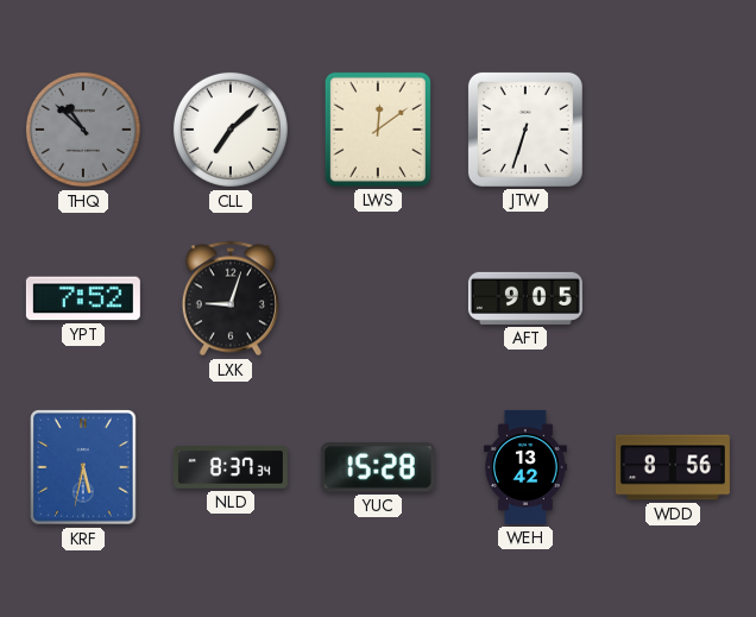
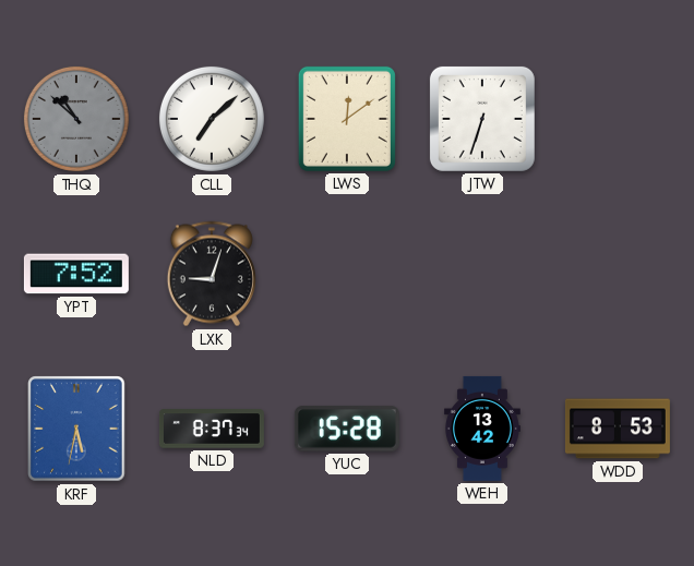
AFT: 9:05 -> none
WDD: 8:56 -> 8:53
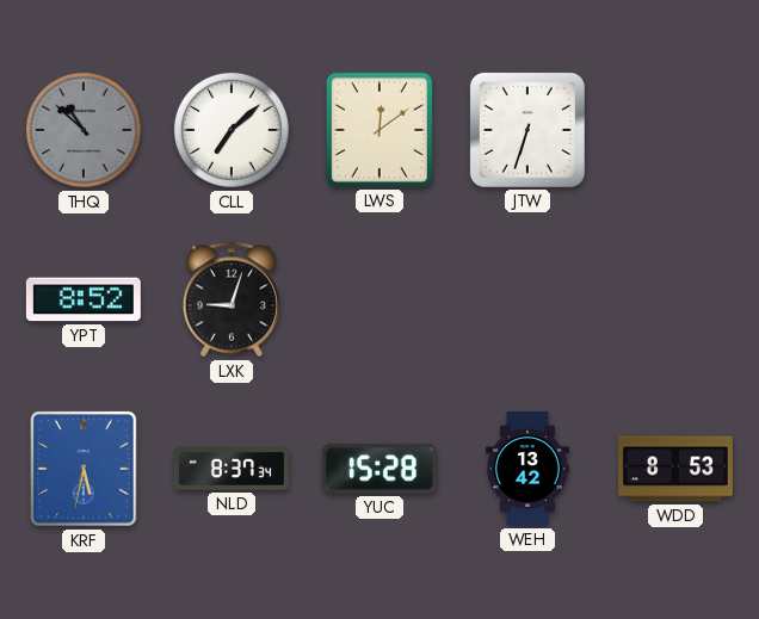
YPT: 7:52 -> 8:52
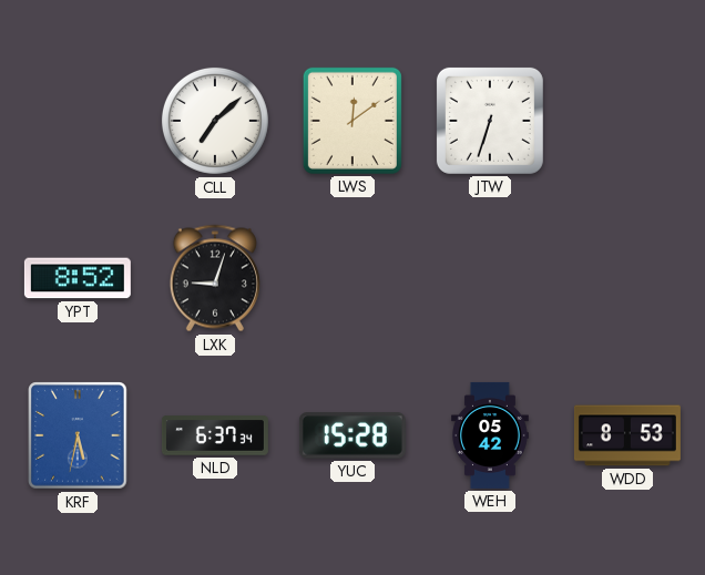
THQ: 10:52 -> none
NLD: 8:37 -> 6:37
WEH: 13:42 -> 05:42
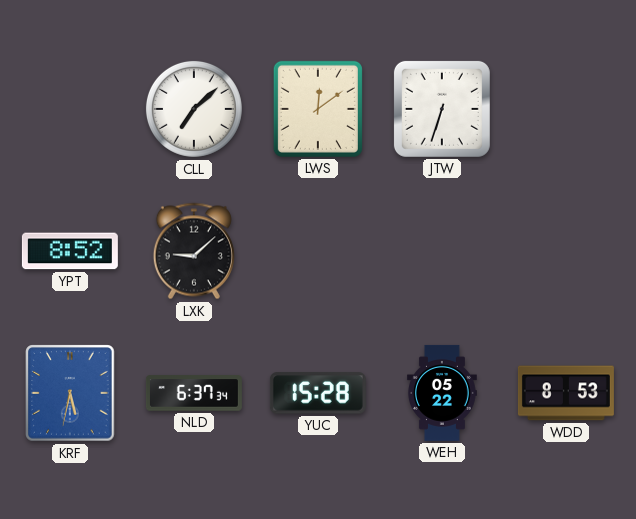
LXK: 9:03 -> 9:08
WEH: 05:42 -> 05:22
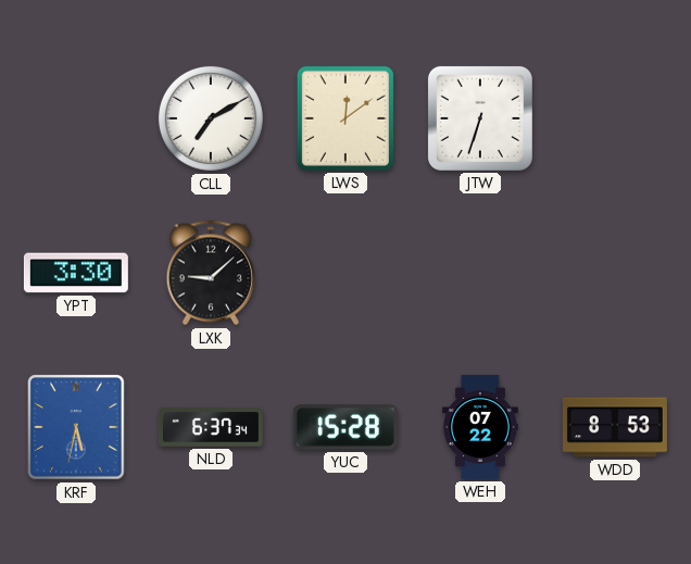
CLL: 7:08 -> 7:10
YPT: 8:52 -> 3:30
WEH: 05:22 -> 07:22
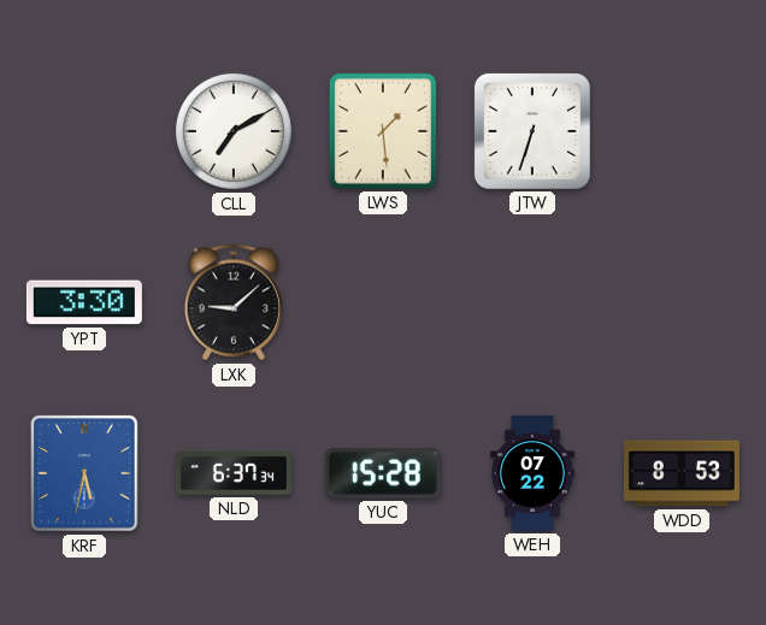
LWS: 12:09 -> 1:29
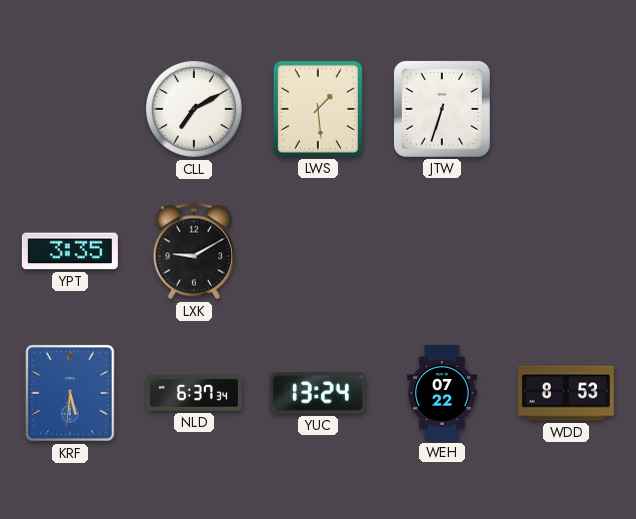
YPT: 3:30 -> 3:35
LXK: 9:08 -> 9:10
KRF: 5:32 -> 5:31
YUC: 15:28 -> 13:24
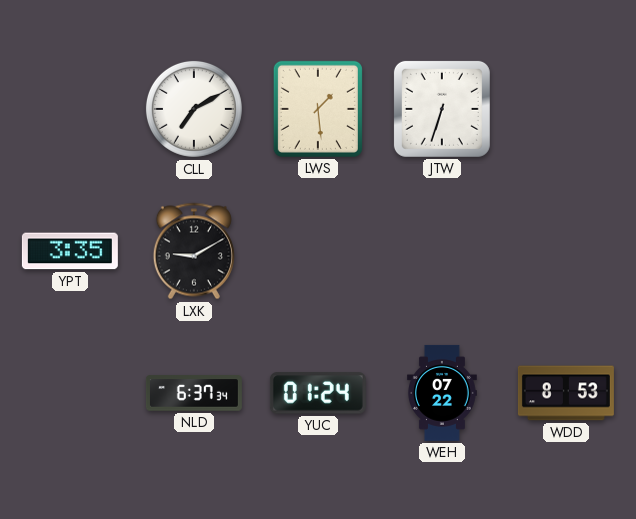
KRF: 5:31 -> none
YUC: 13:24 -> 01:24
